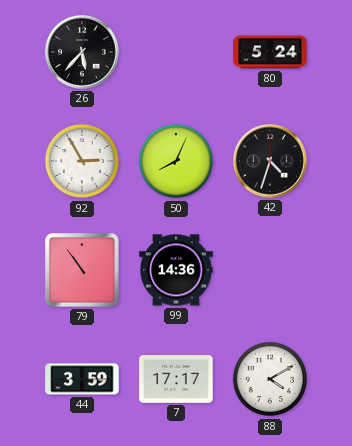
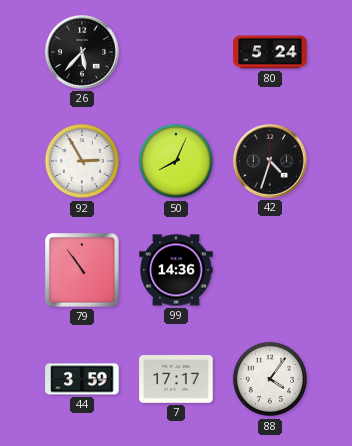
88: 4:10 -> 4:06
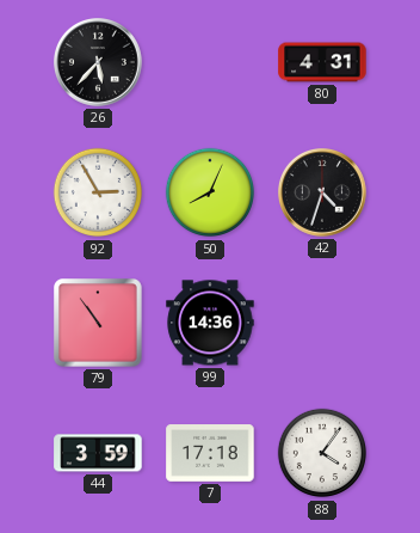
80: 5:24 -> 4:31
7: 17:17 -> 17:18
